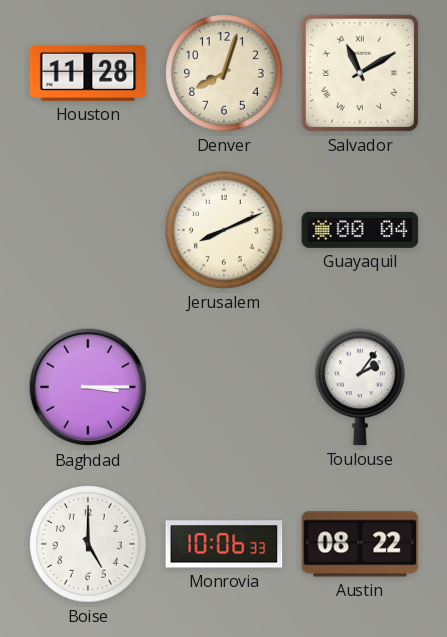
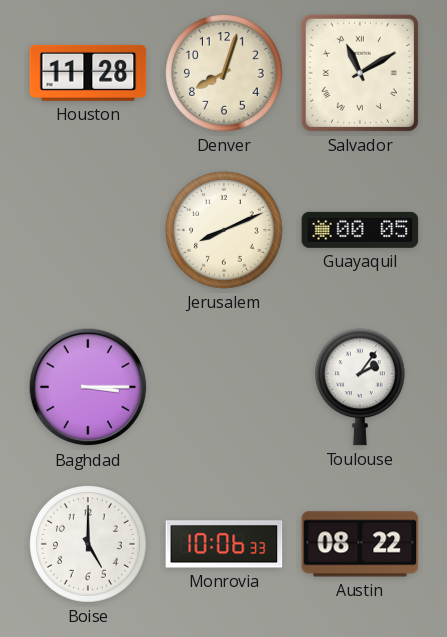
Guayaquil: 00:04 -> 00:05
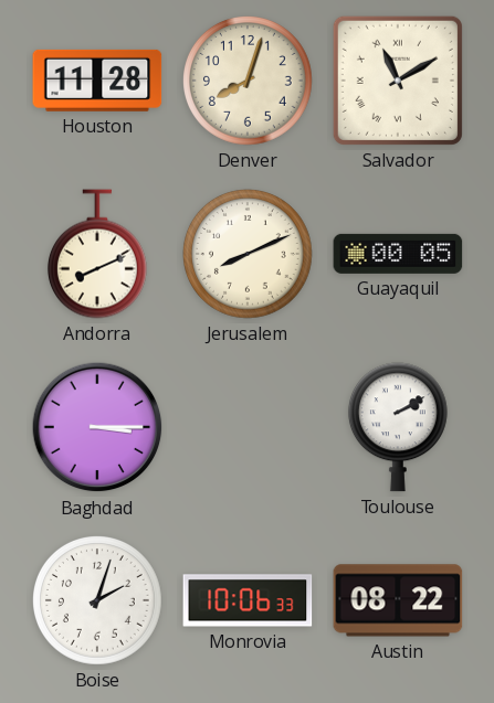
Andorra: none -> 8:11
Toulouse: 2:06 -> 2:10
Boise: 5:00 -> 2:03
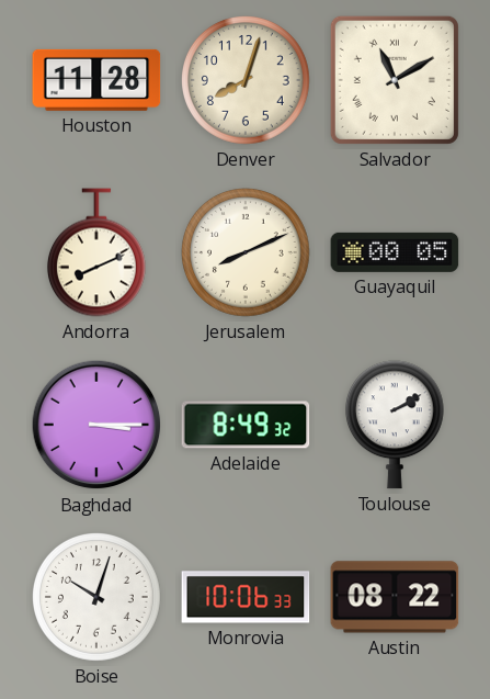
Adelaide: none -> 8:49
Boise: 2:03 -> 10:03
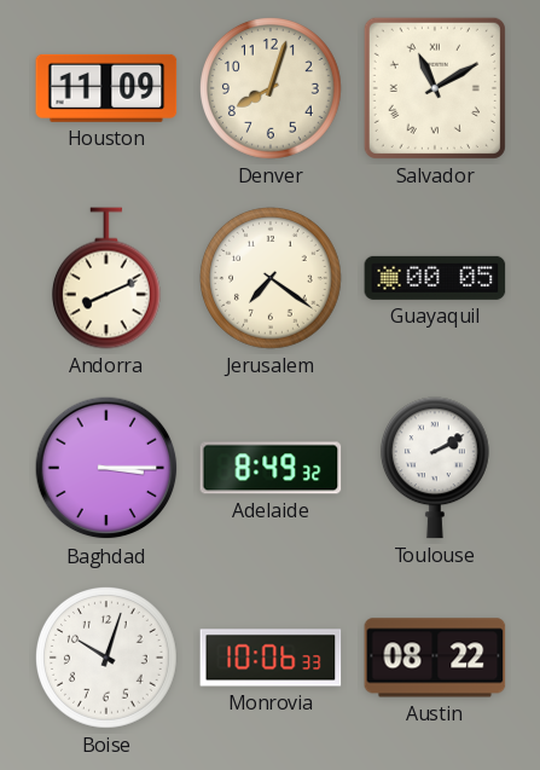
Houston: 11:28 -> 11:09
Jerusalem: 8:11 -> 7:21
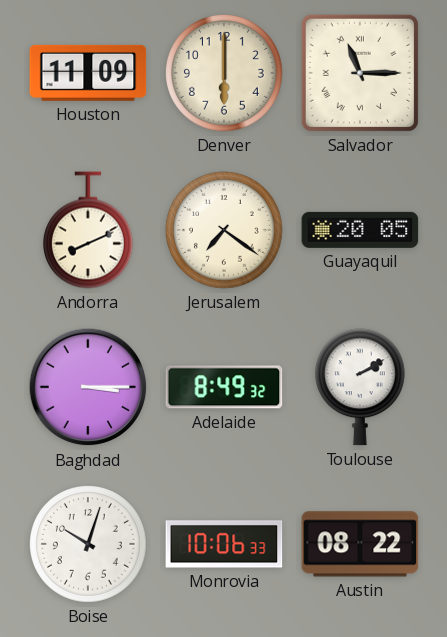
Denver: 8:03 -> 6:00
Salvador: 11:10 -> 11:15
Guayaquil: 00:05 -> 20:05
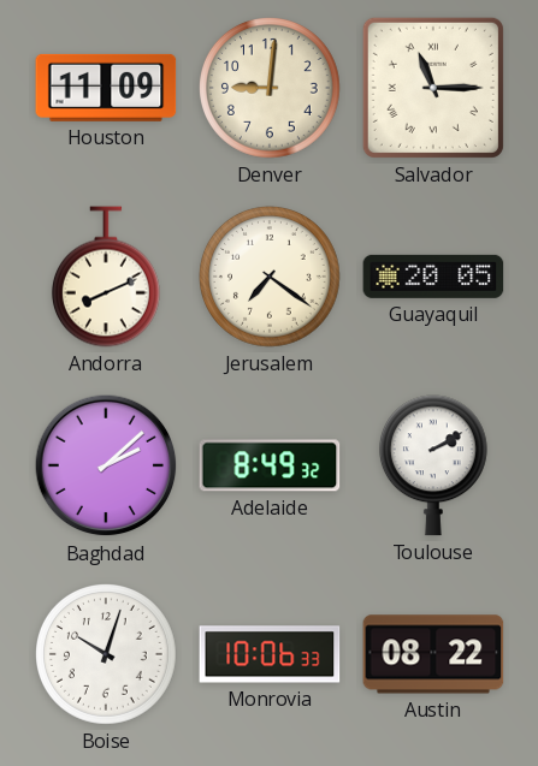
Denver: 6:00 -> 9:01
Baghdad: 3:15 -> 2:08
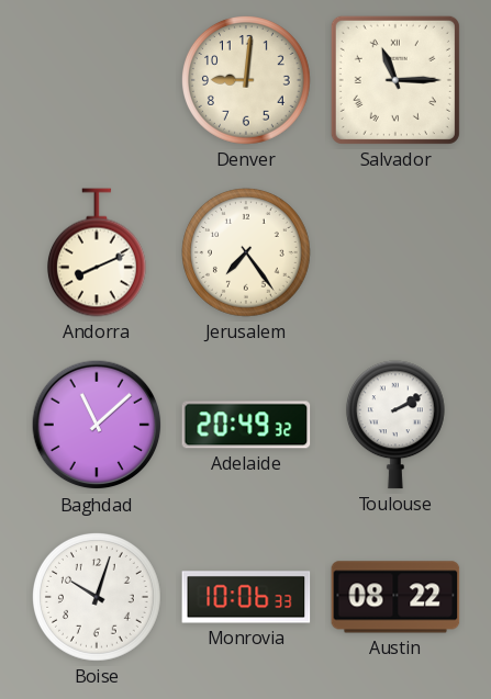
Houston: 11:09 -> none
Jerusalem: 7:21 -> 7:24
Guayaquil: 20:05 -> none
Baghdad: 2:08 -> 11:08
Adelaide: 8:49 -> 20:49
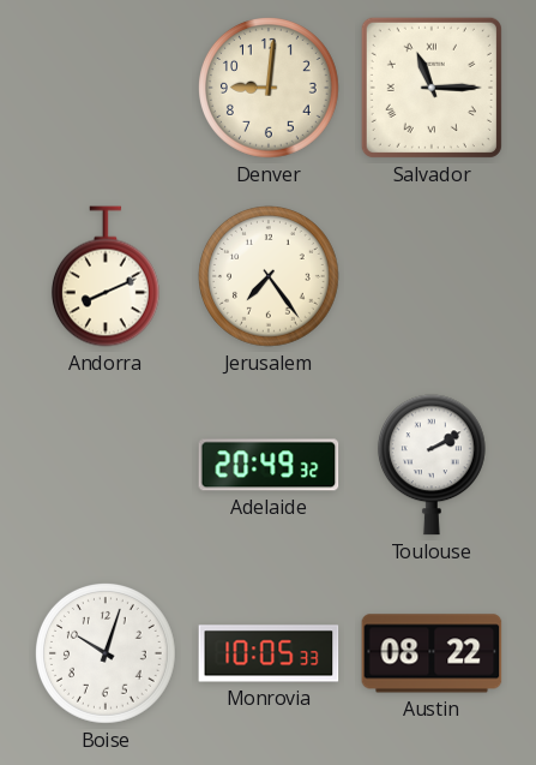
Baghdad: 11:08 -> none
Monrovia: 10:06 -> 10:05
